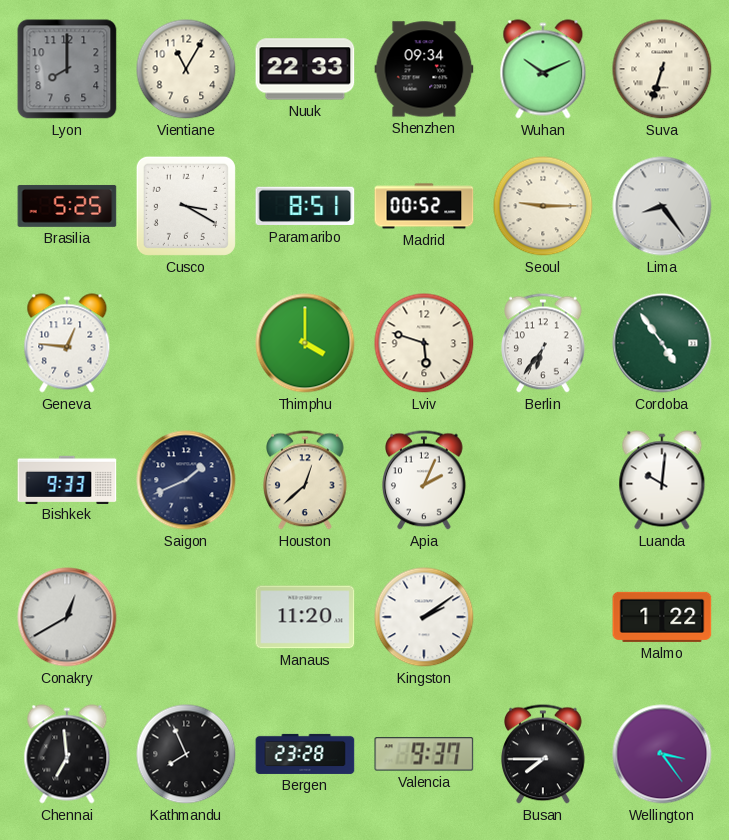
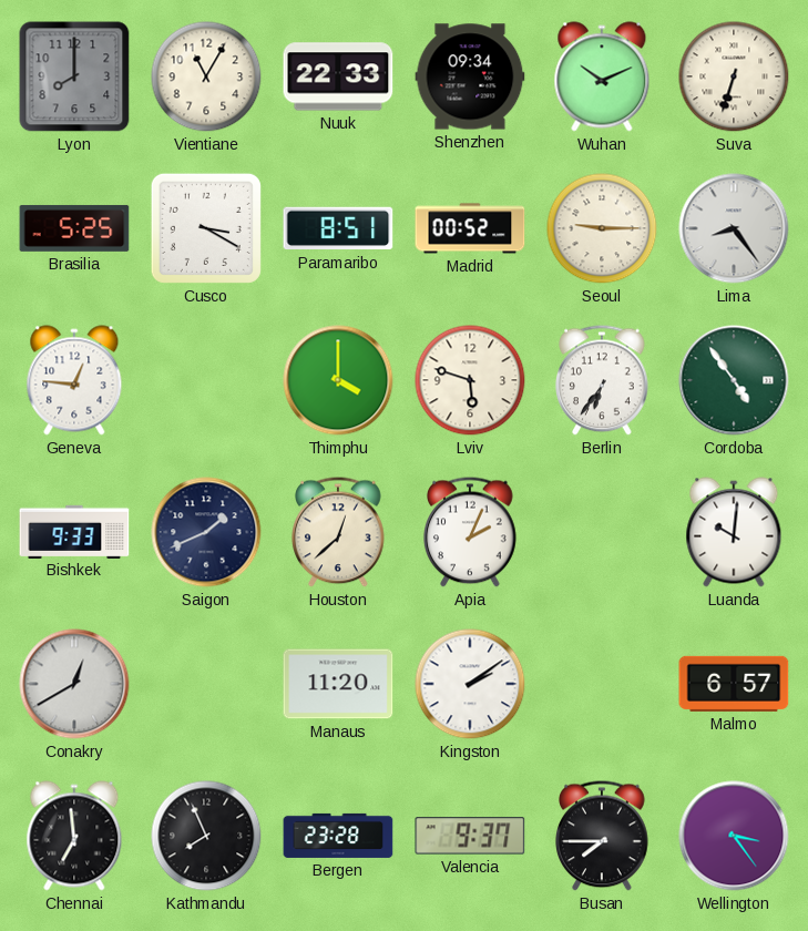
Malmo: 1:22 -> 6:57
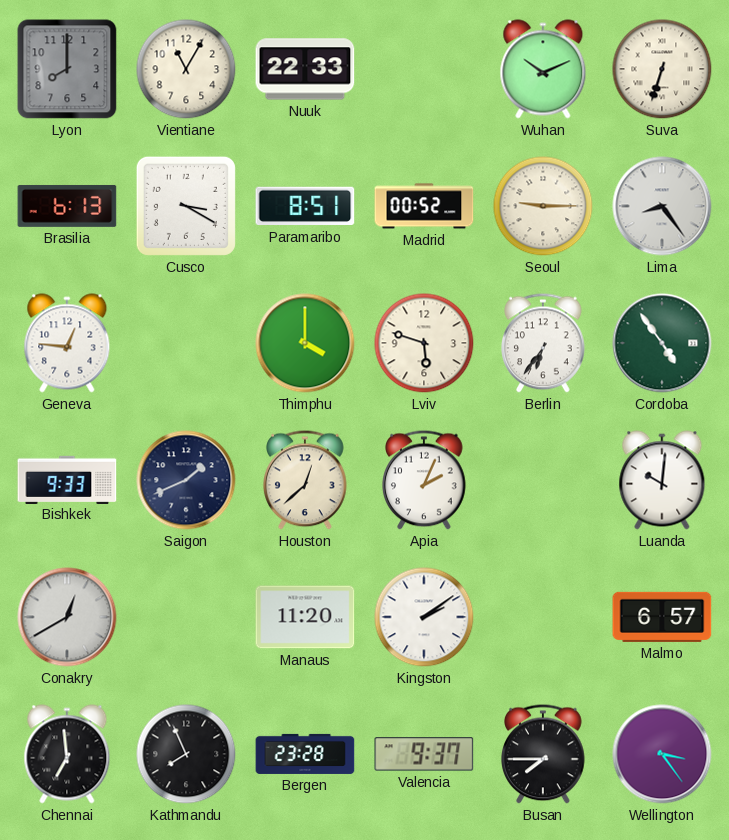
Shenzhen: 09:34 -> none
Brasilia: 5:25 -> 6:13
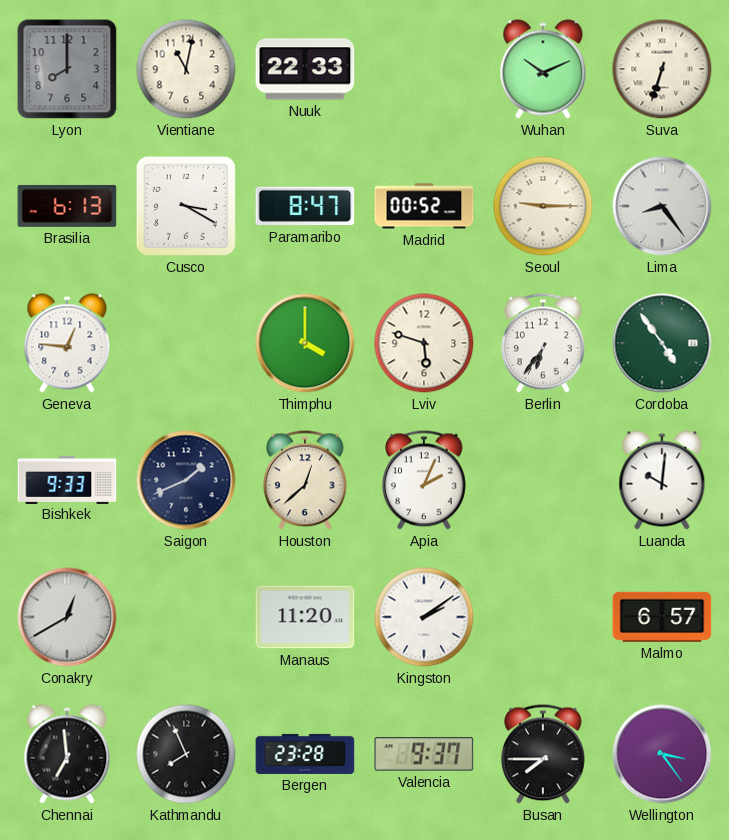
Vientiane: 11:05 -> 11:02
Paramaribo: 8:51 -> 8:47
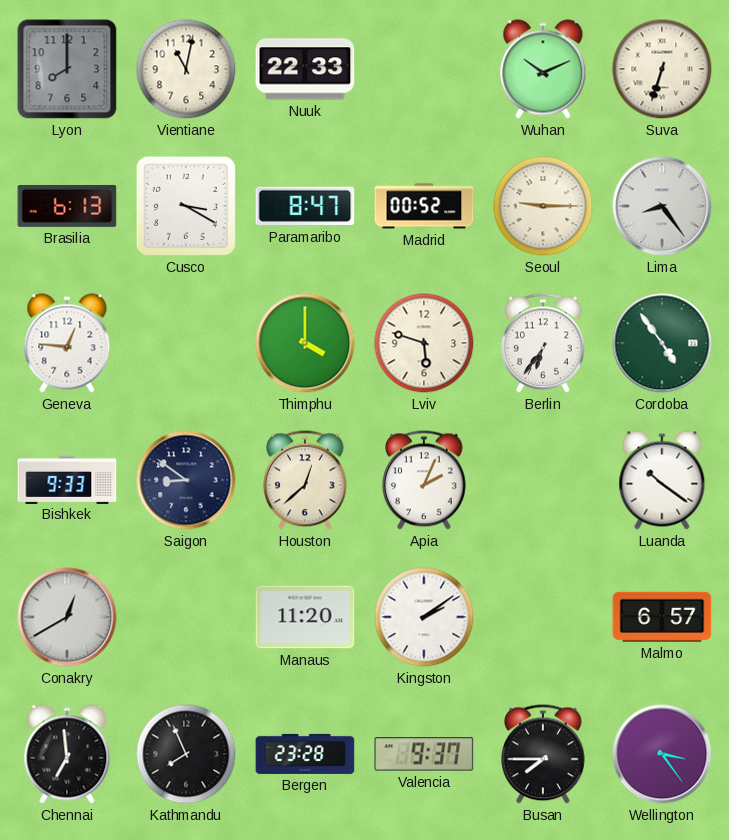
Saigon: 1:41 -> 8:51
Luanda: 10:01 -> 10:21
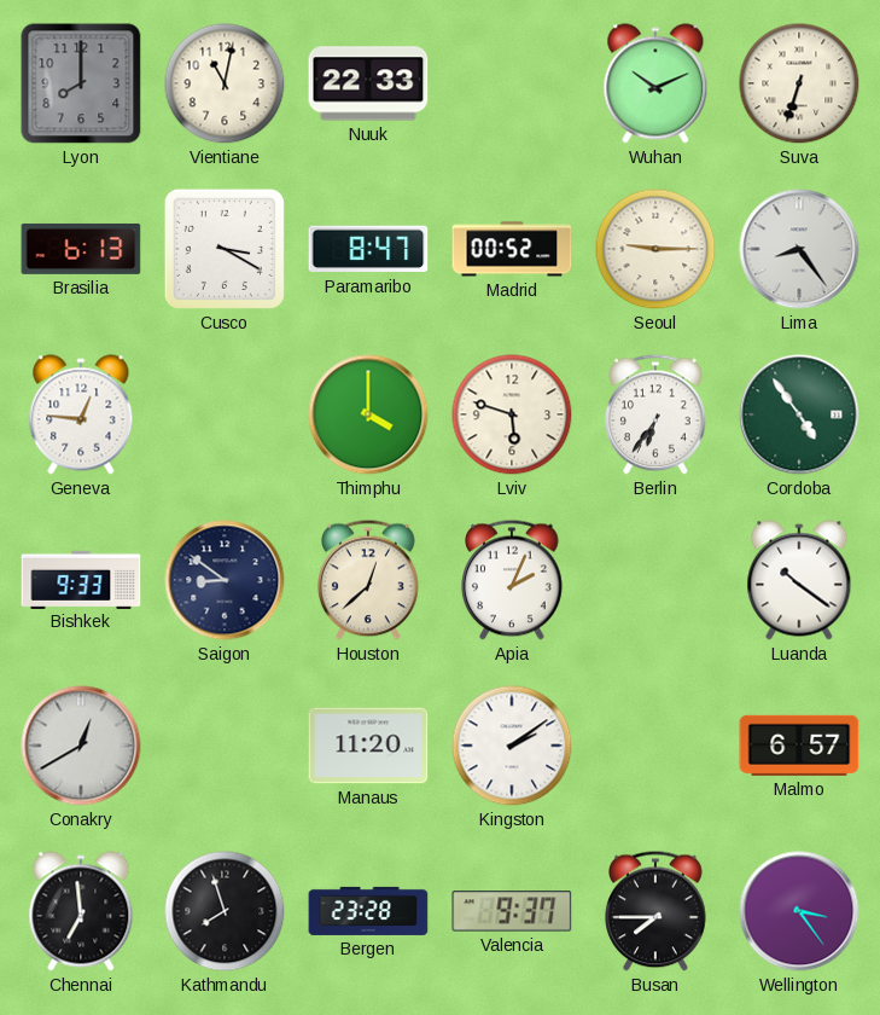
Kathmandu: 7:56 -> 7:57
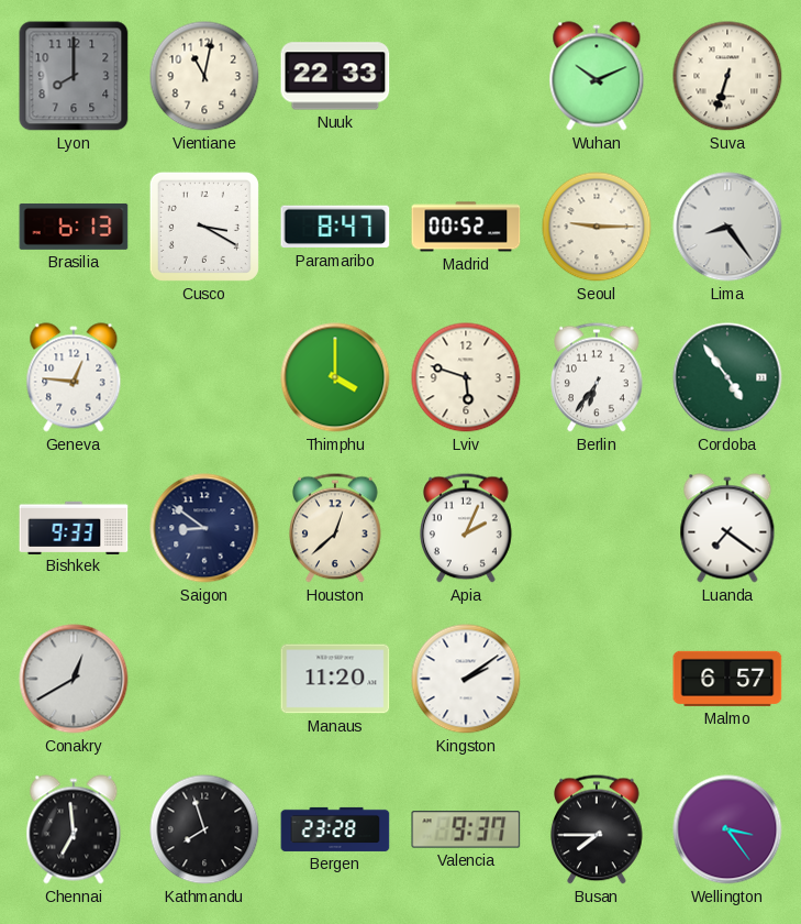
Luanda: 10:21 -> 7:21
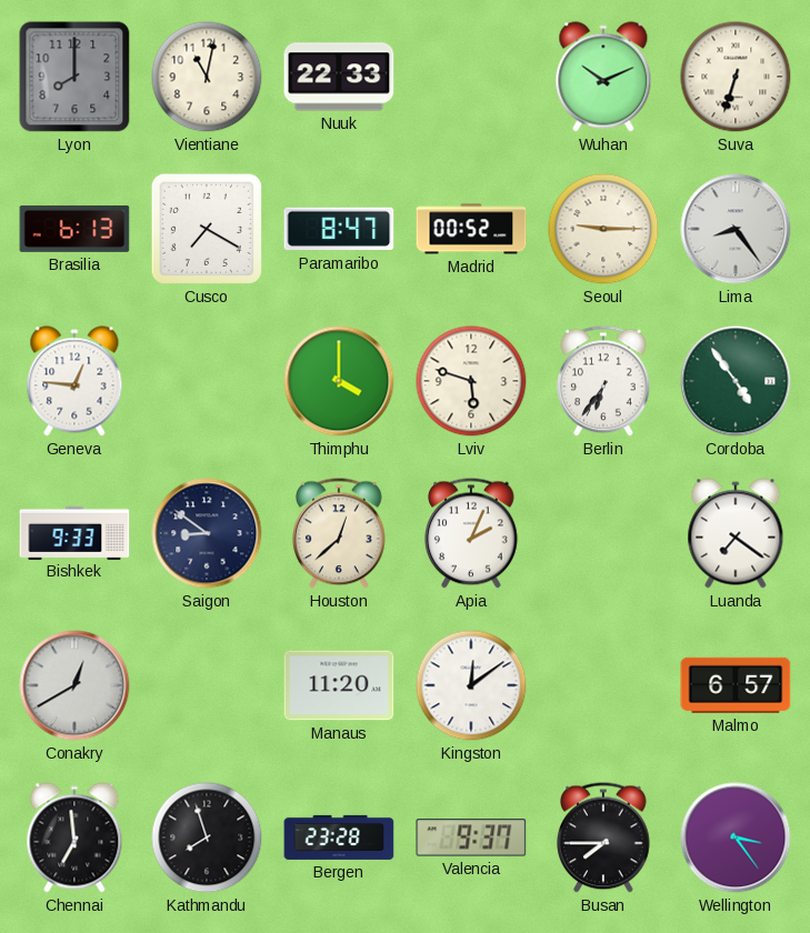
Cusco: 3:20 -> 7:20
Kingston: 2:09 -> 12:09
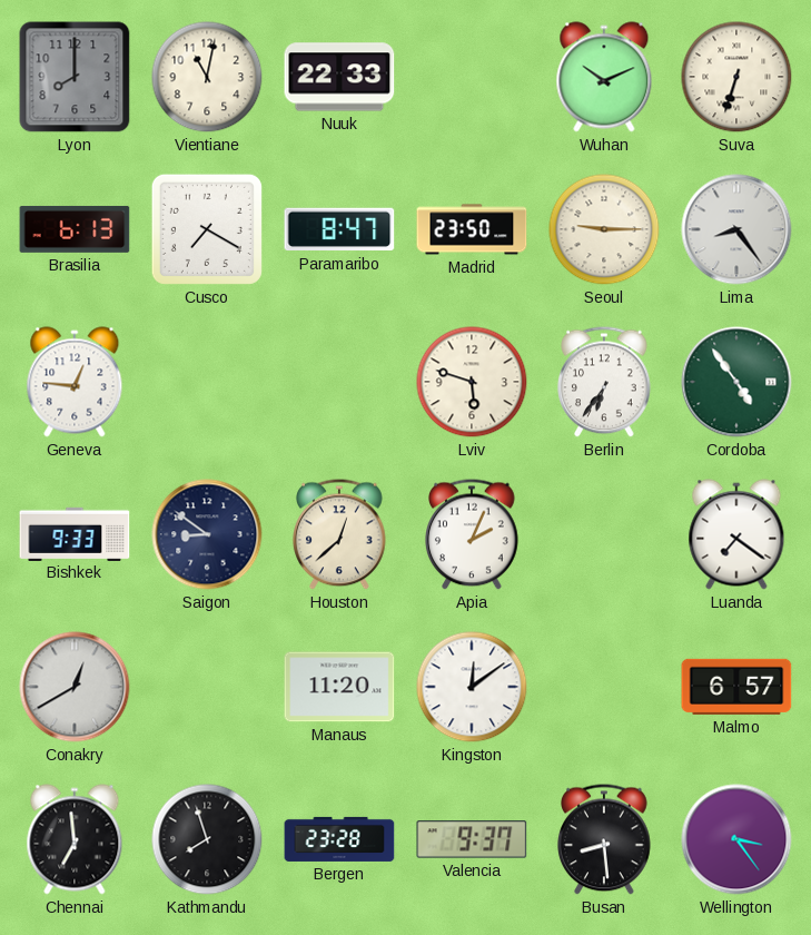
Madrid: 00:52 -> 23:50
Thimphu: 4:00 -> none
Busan: 7:45 -> 8:29
